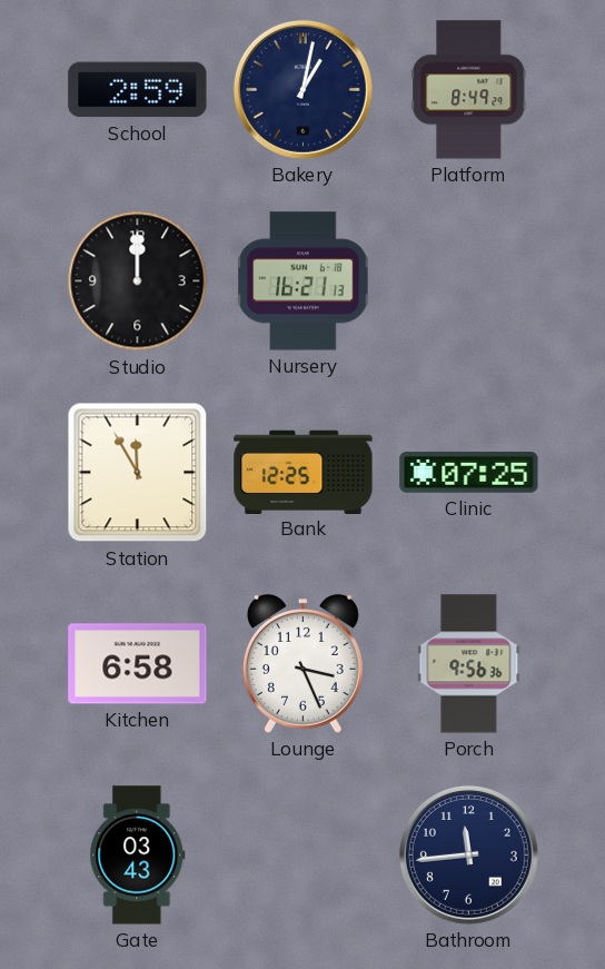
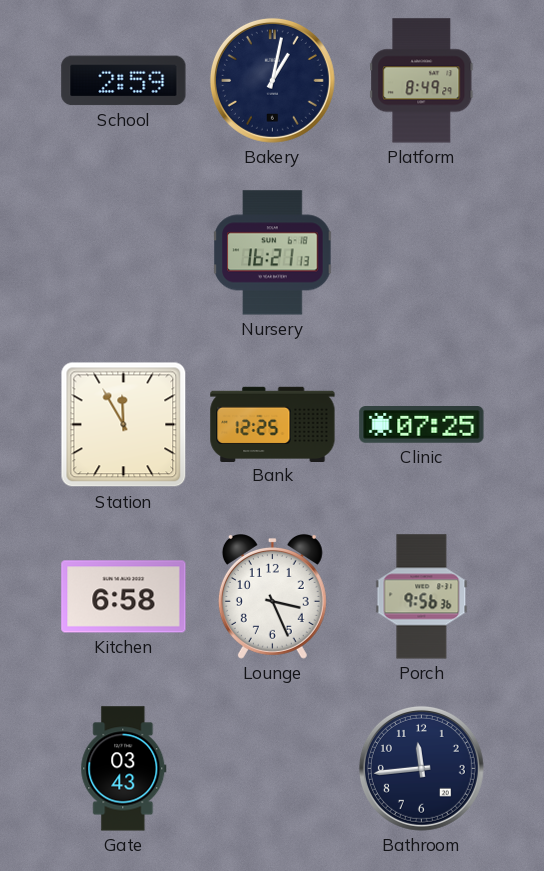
Studio: 12:00 -> none
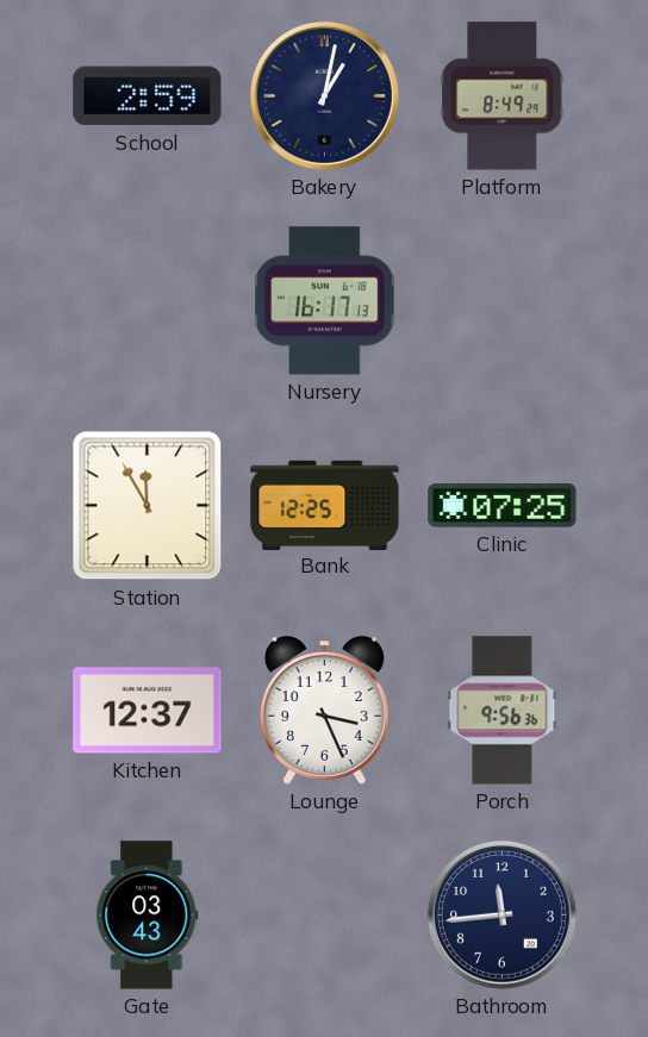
Nursery: 16:21 -> 16:17
Kitchen: 6:58 -> 12:37
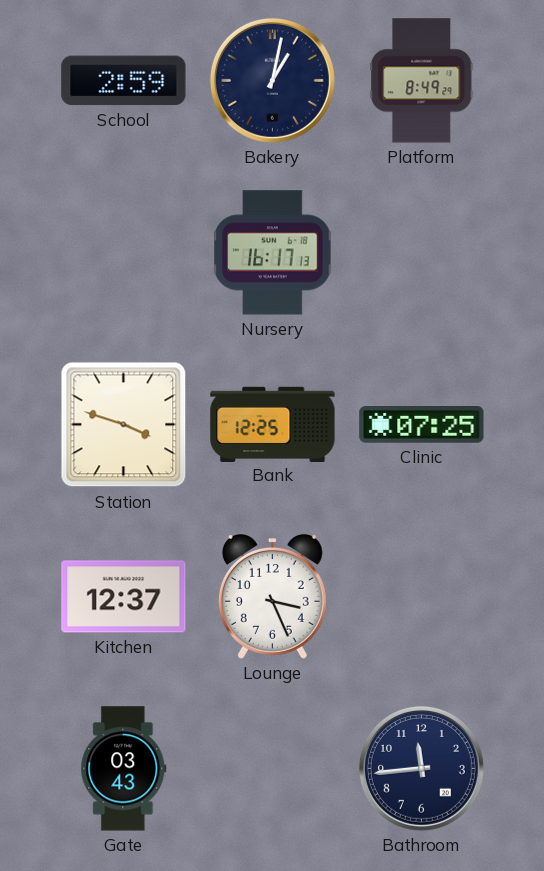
Station: 11:55 -> 3:48
Porch: 9:56 -> none
